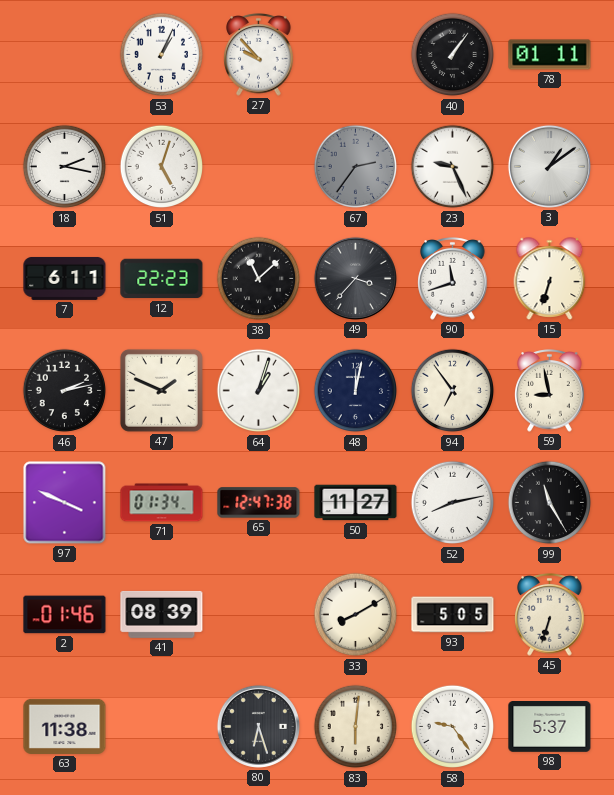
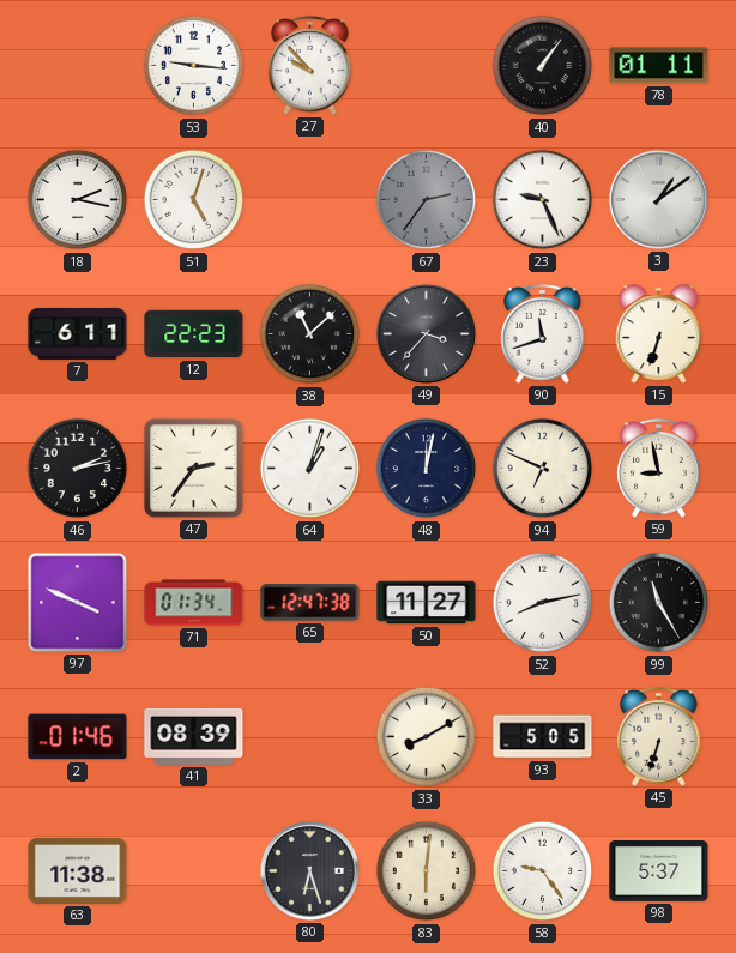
53: 1:04 -> 9:16
47: 1:49 -> 2:36
94: 6:54 -> 6:49
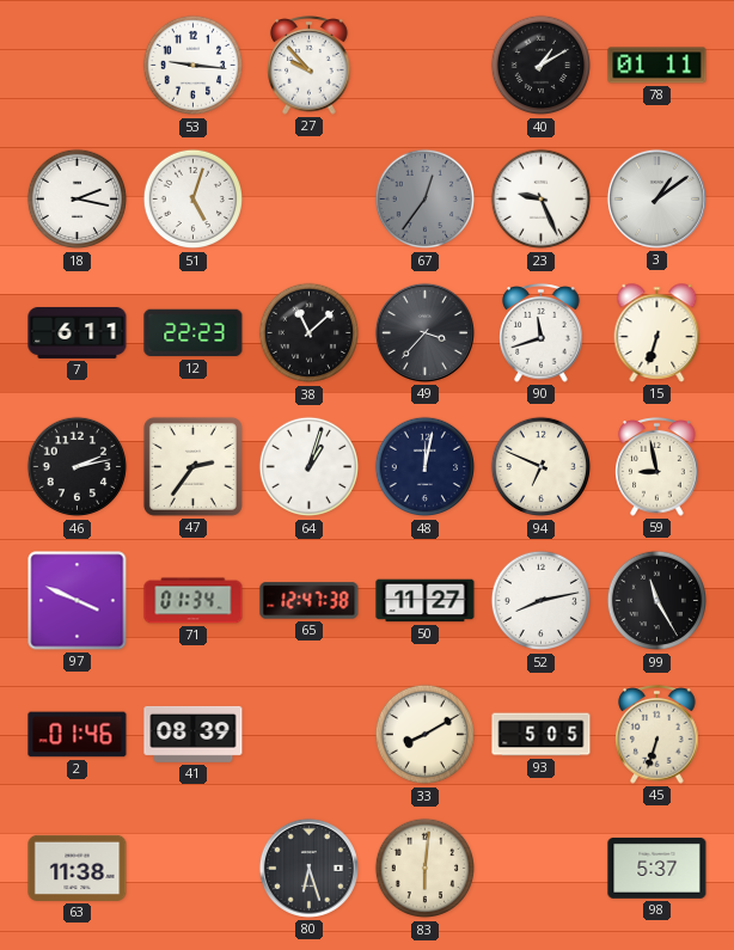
40: 1:06 -> 1:10
67: 2:36 -> 12:36
58: 9:24 -> none
